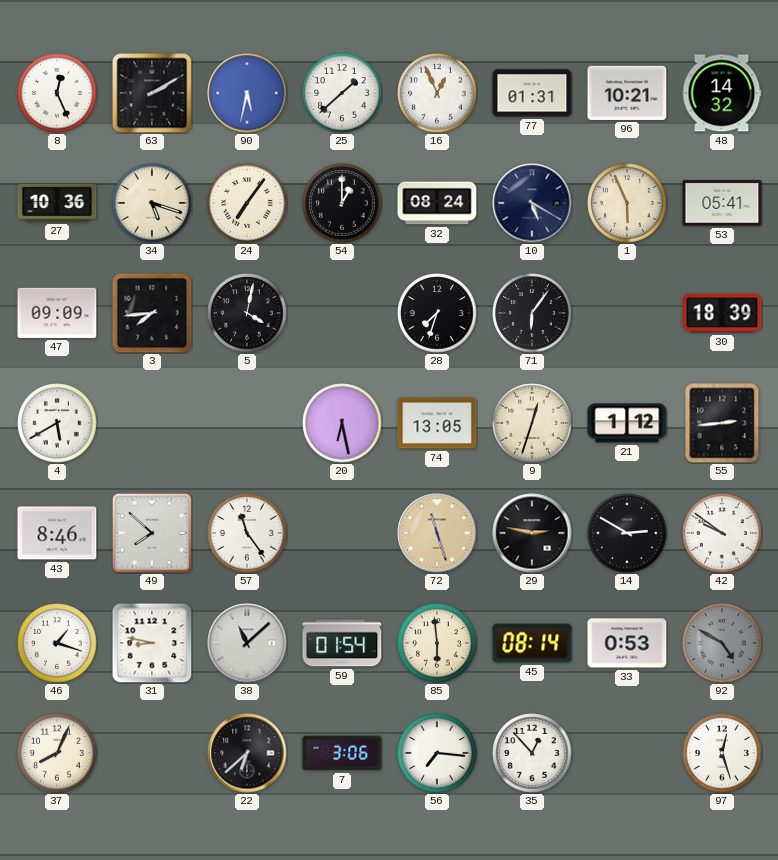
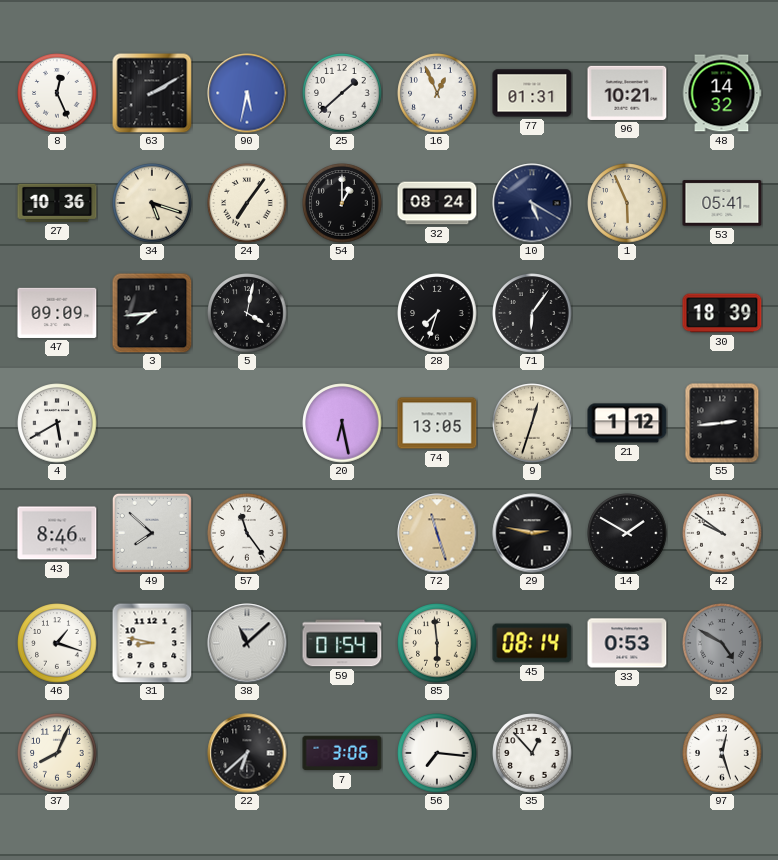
14: 2:50 -> 1:50
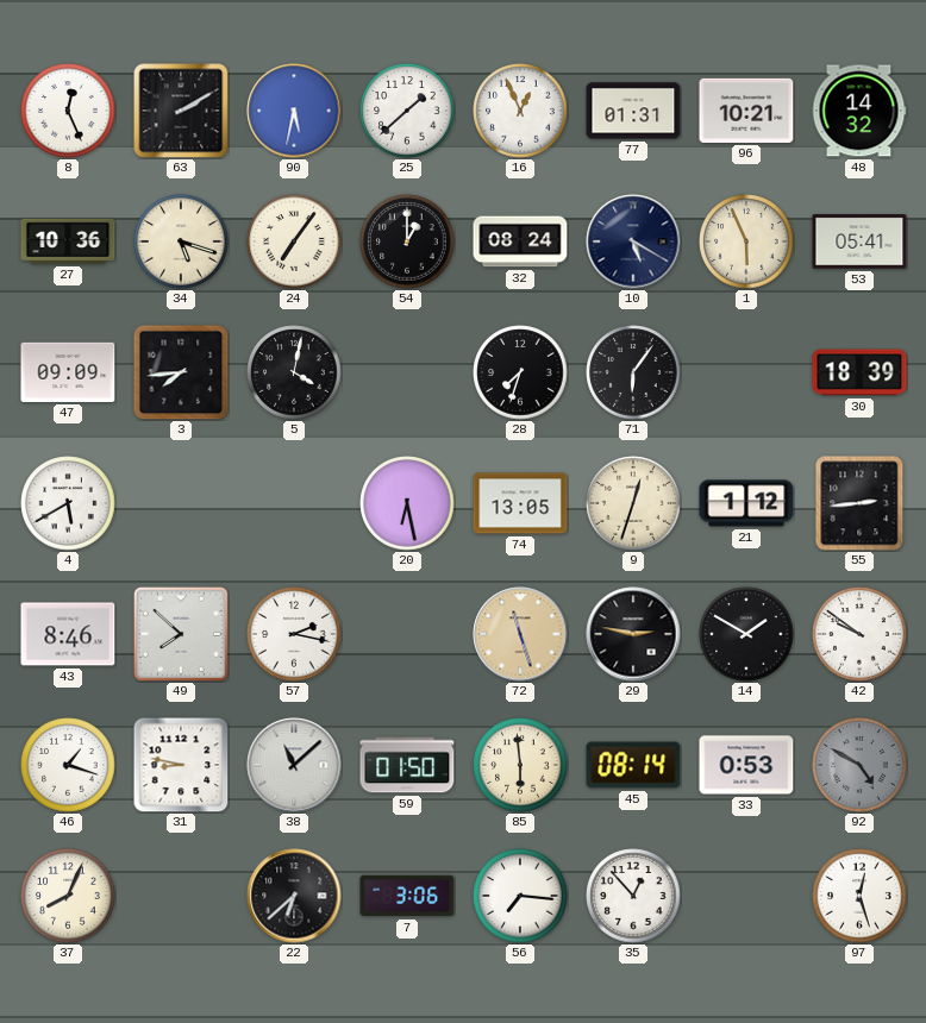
57: 11:24 -> 2:17
59: 01:54 -> 01:50
